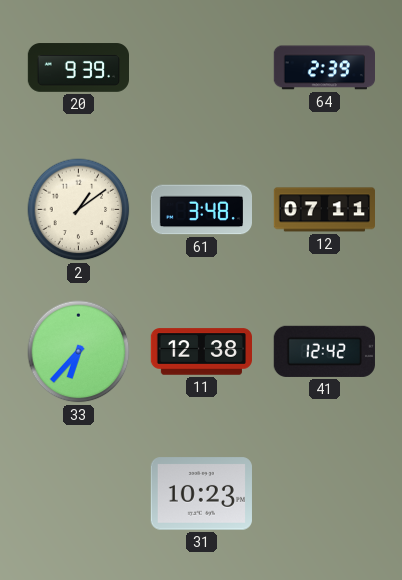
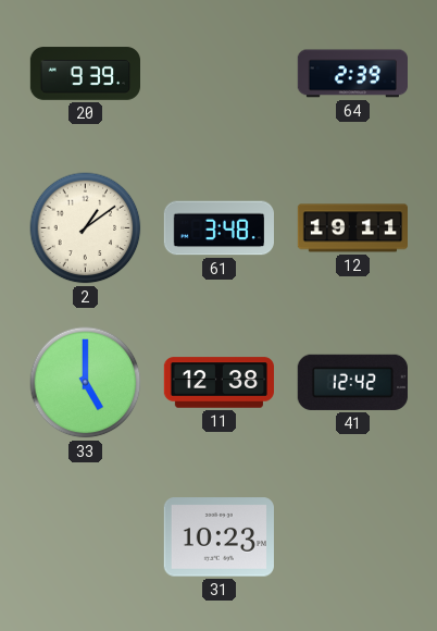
12: 07:11 -> 19:11
33: 6:37 -> 5:00
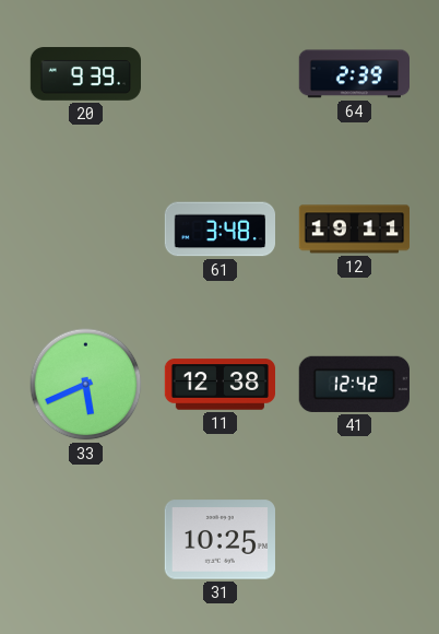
2: 1:09 -> none
33: 5:00 -> 5:41
31: 10:23 -> 10:25
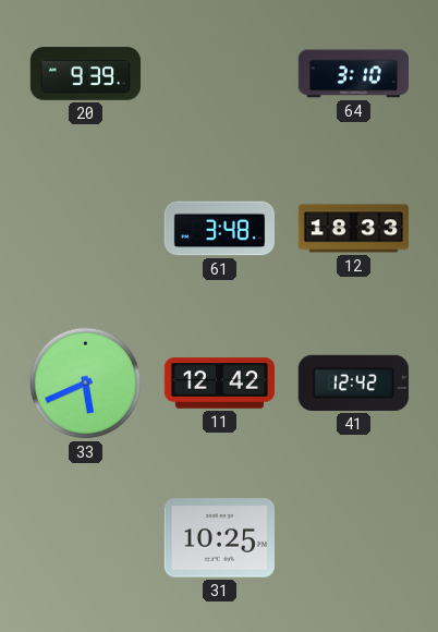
64: 2:39 -> 3:10
12: 19:11 -> 18:33
11: 12:38 -> 12:42
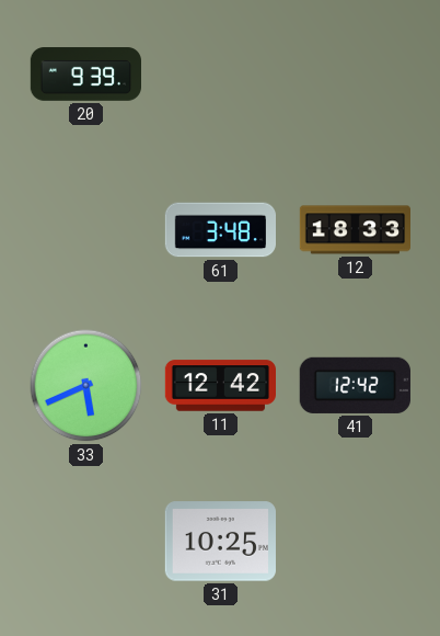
64: 3:10 -> none
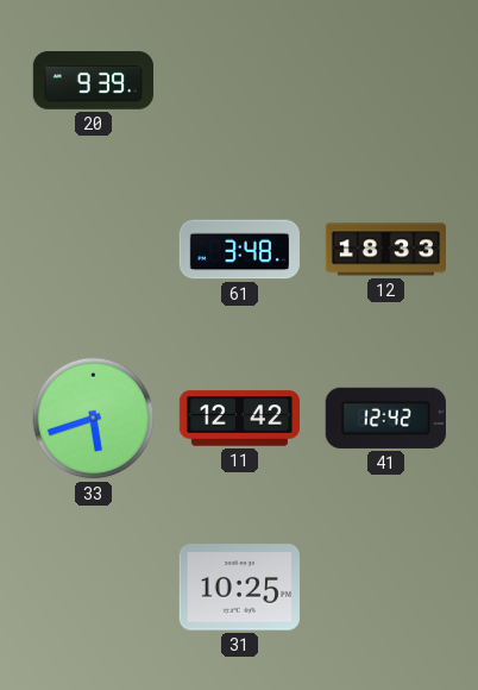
33: 5:41 -> 5:42
